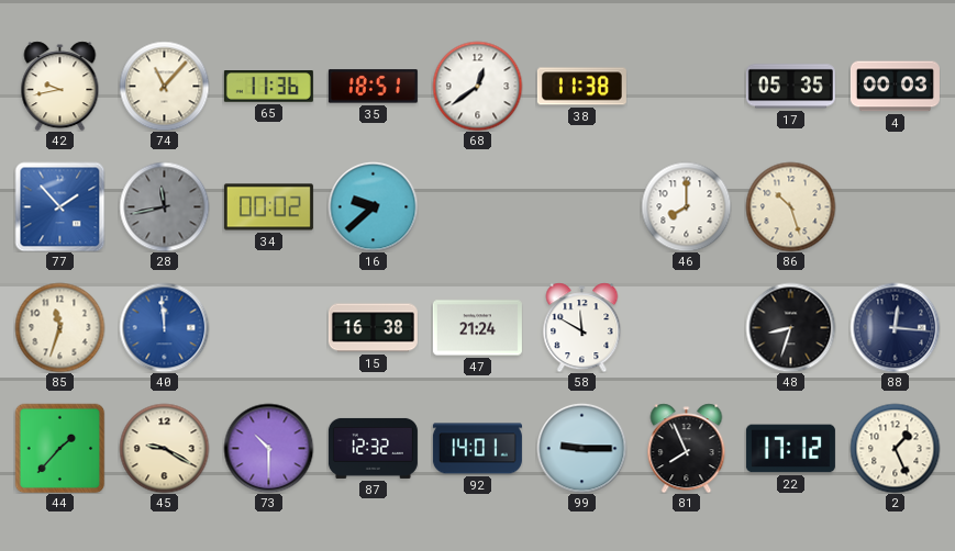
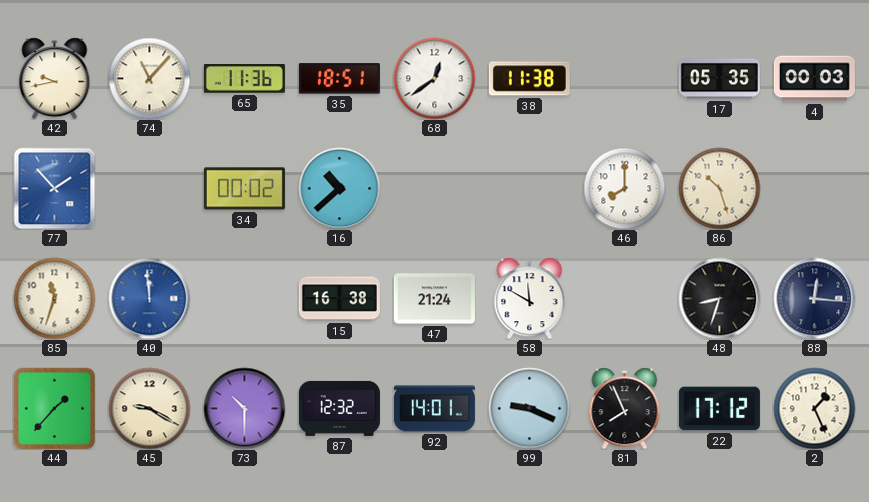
28: 11:43 -> none
16: 9:38 -> 10:38
99: 9:15 -> 9:19
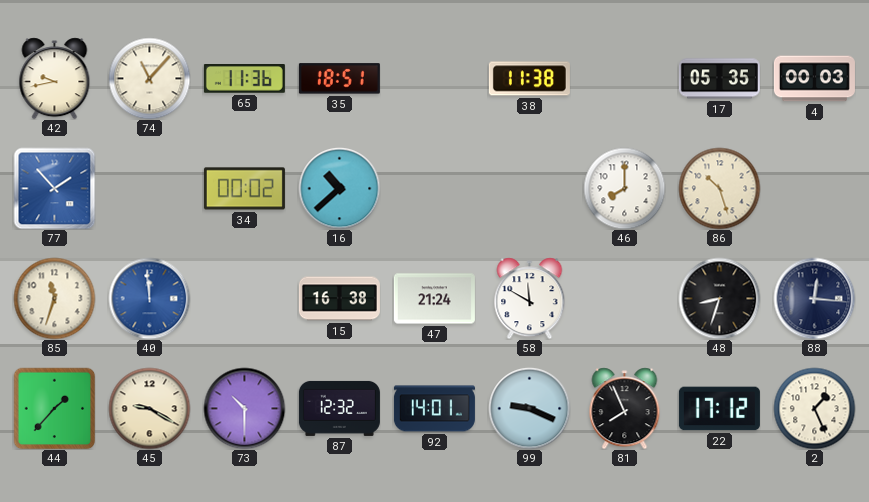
68: 12:39 -> none
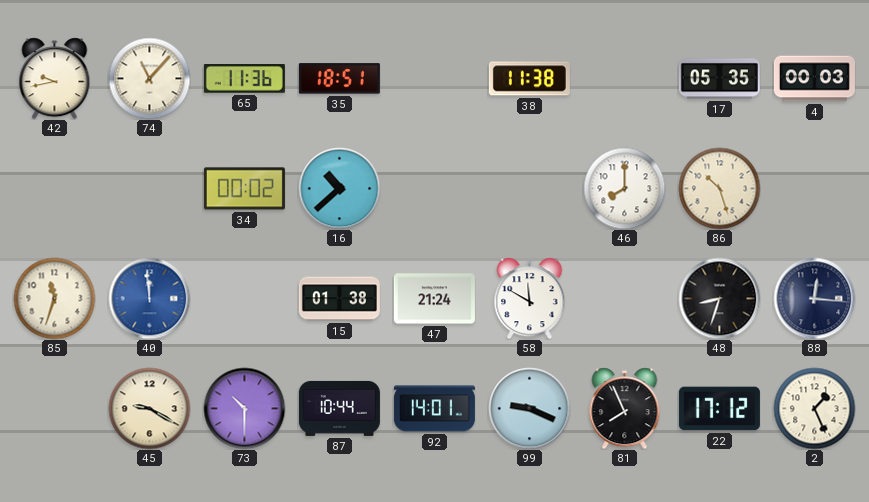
77: 1:53 -> none
15: 16:38 -> 01:38
44: 1:37 -> none
87: 12:32 -> 10:44
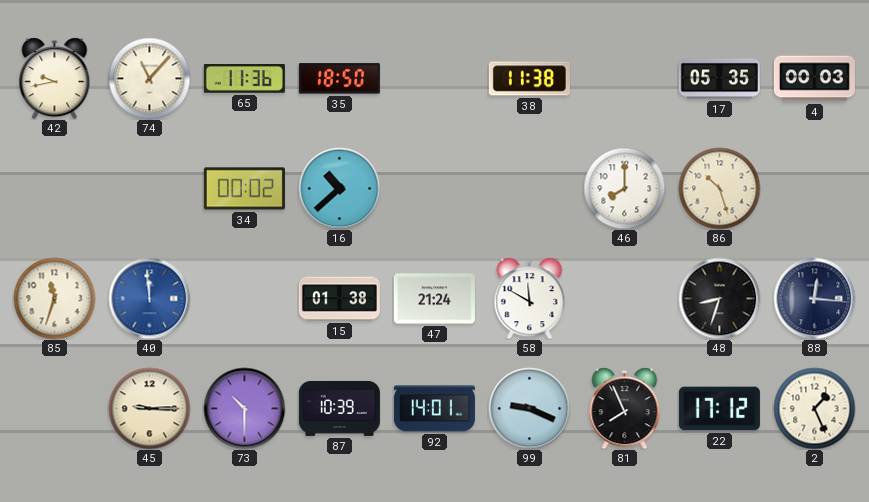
35: 18:51 -> 18:50
45: 9:20 -> 9:15
87: 10:44 -> 10:39
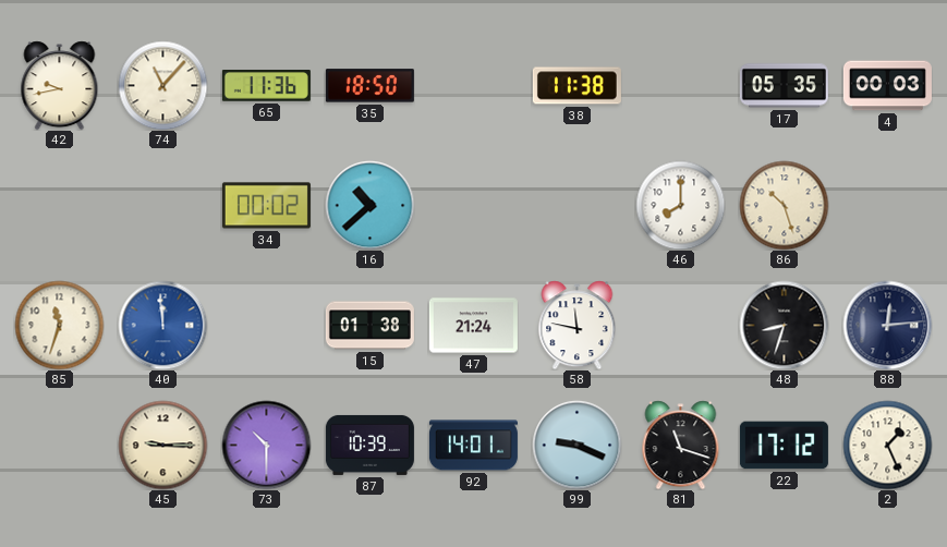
58: 11:50 -> 11:47
88: 12:16 -> 12:14
81: 7:56 -> 11:18
